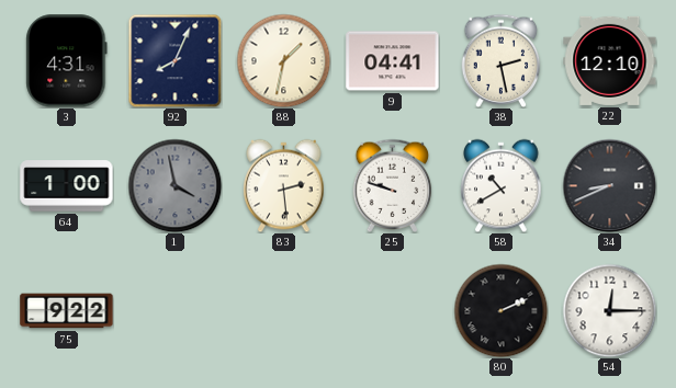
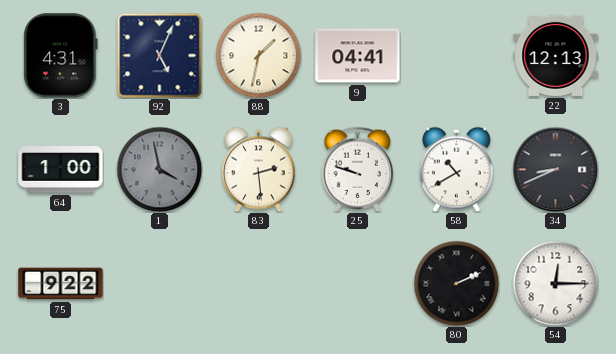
92: 8:04 -> 5:04
38: 2:28 -> none
22: 12:10 -> 12:13
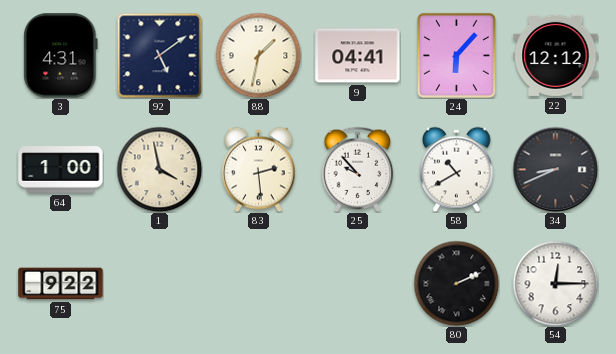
92: 5:04 -> 5:09
24: none -> 6:07
22: 12:13 -> 12:12
1 dial: grey -> cream
25: 9:48 -> 9:53
